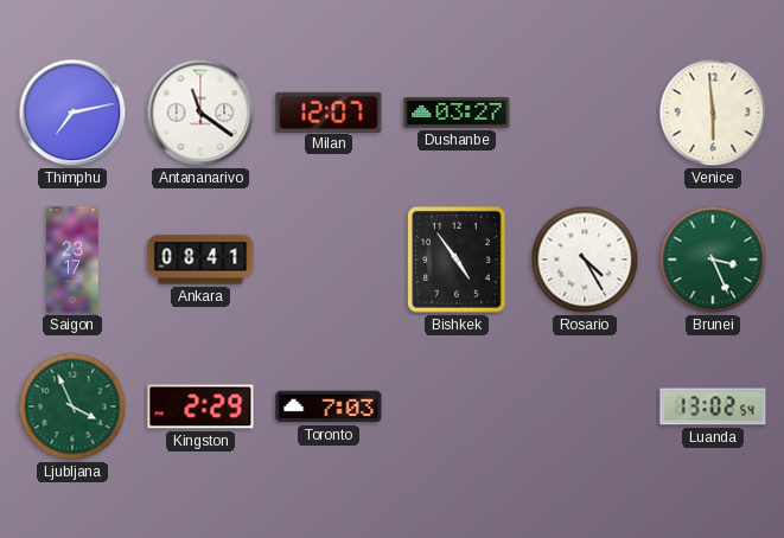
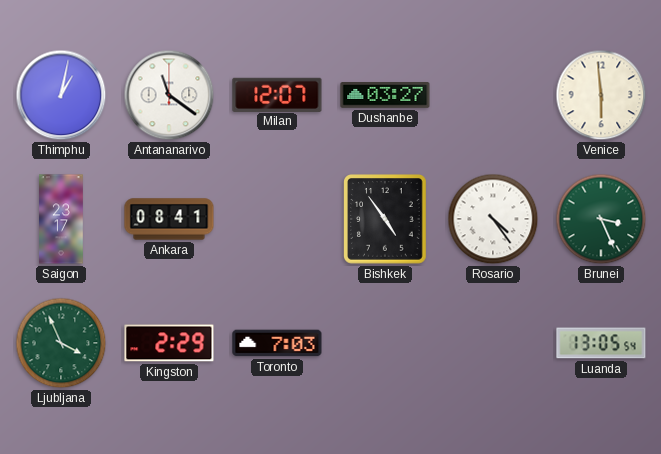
Thimphu: 7:13 -> 1:02
Rosario: 4:25 -> 4:24
Luanda: 13:02 -> 13:05
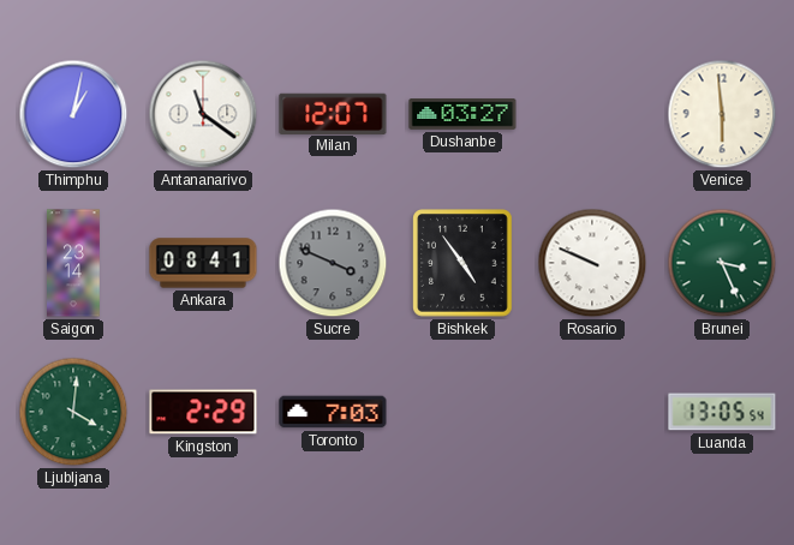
Saigon: 23:17 -> 23:14
Sucre: none -> 3:49
Rosario: 4:24 -> 9:49
Ljubljana: 3:56 -> 4:01
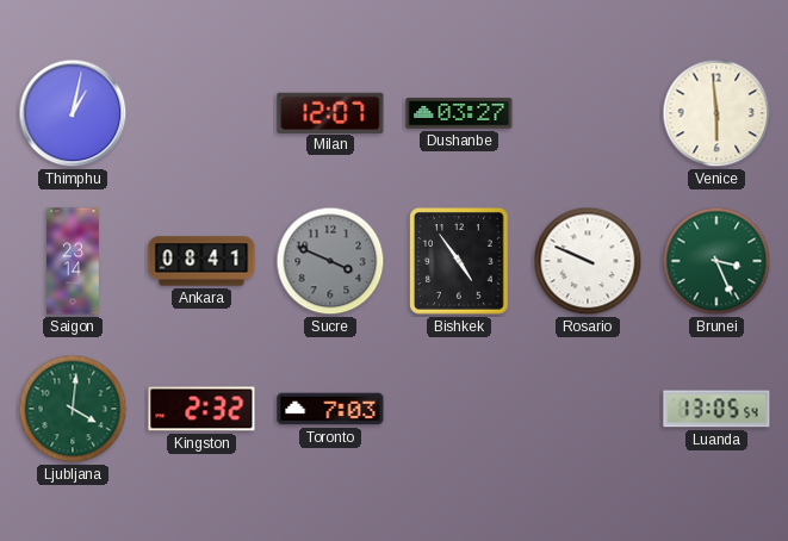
Antananarivo: 11:21 -> none
Kingston: 2:29 -> 2:32
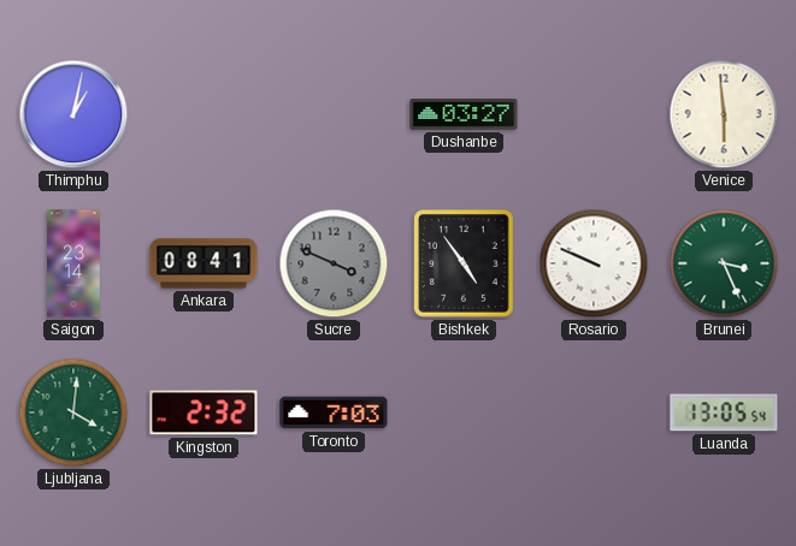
Milan: 12:07 -> none
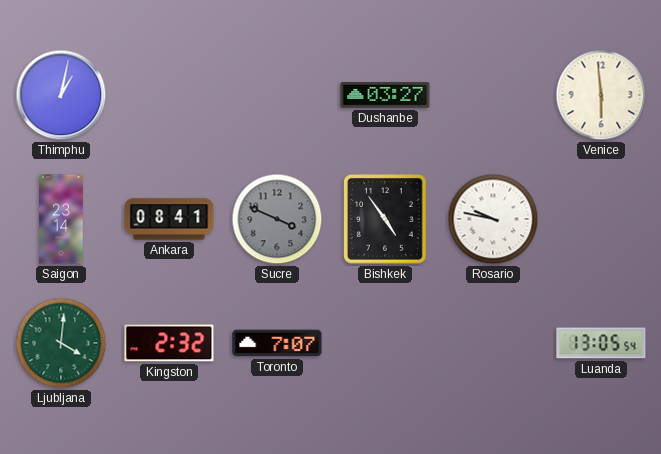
Rosario: 9:49 -> 9:47
Brunei: 3:26 -> none
Toronto: 7:03 -> 7:07
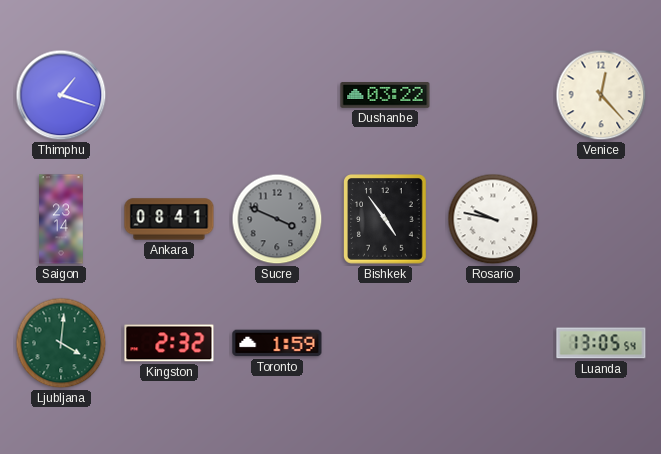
Thimphu: 1:02 -> 1:18
Dushanbe: 03:27 -> 03:22
Venice: 5:59 -> 12:23
Toronto: 7:07 -> 1:59
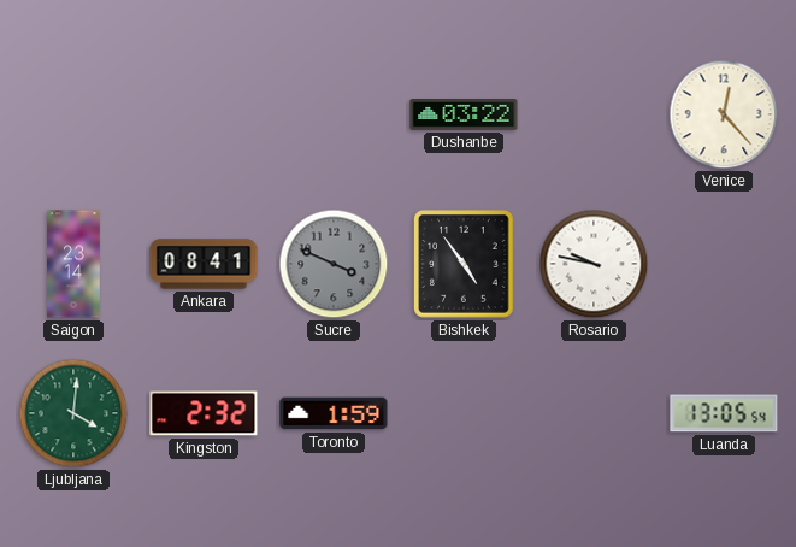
Thimphu: 1:18 -> none
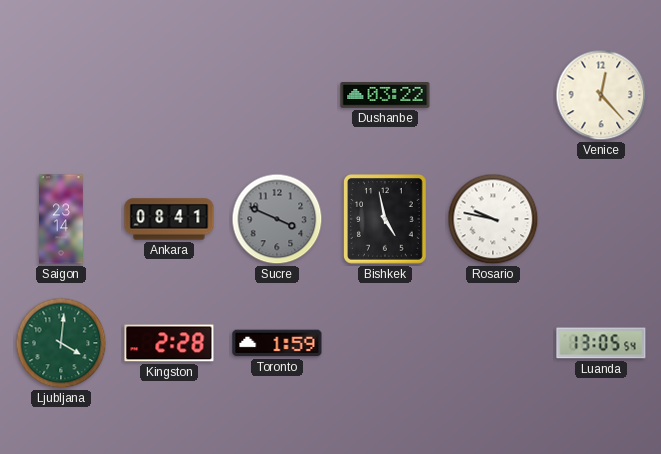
Bishkek: 4:54 -> 4:58
Kingston: 2:32 -> 2:28
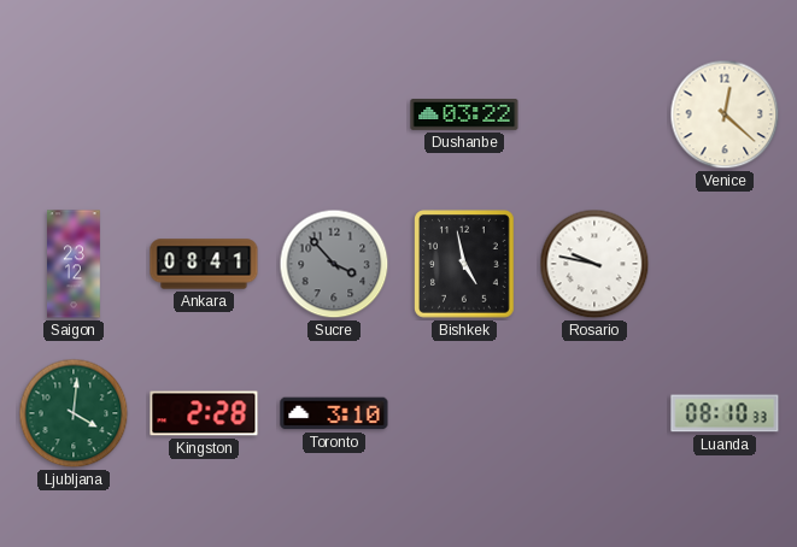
Venice: 12:23 -> 12:22
Saigon: 23:14 -> 23:12
Sucre: 3:49 -> 3:53
Toronto: 1:59 -> 3:10
Luanda: 13:05 -> 08:10
